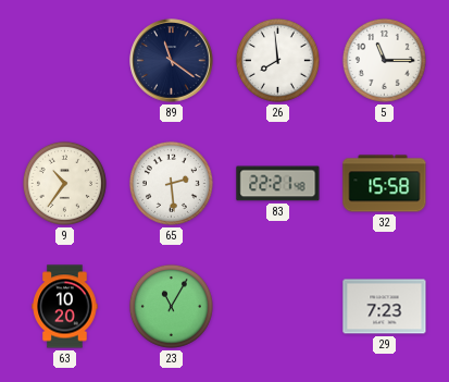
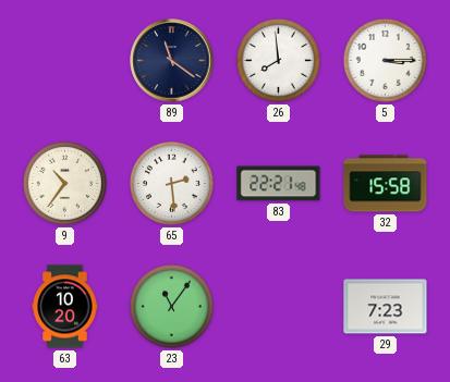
5: 11:15 -> 3:15
23: 11:05 -> 11:06
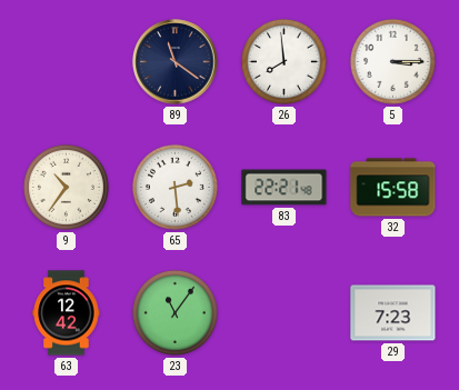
63: 10:20 -> 12:42
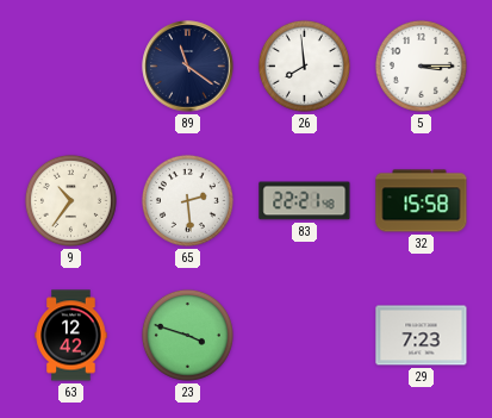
23: 11:06 -> 3:48
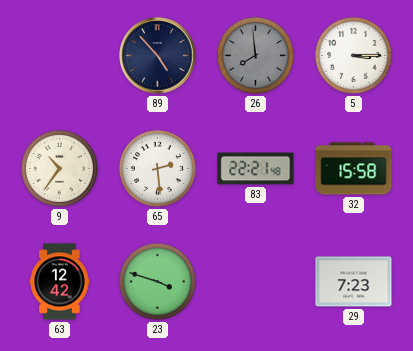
89: 11:21 -> 4:53
26 dial: white -> grey
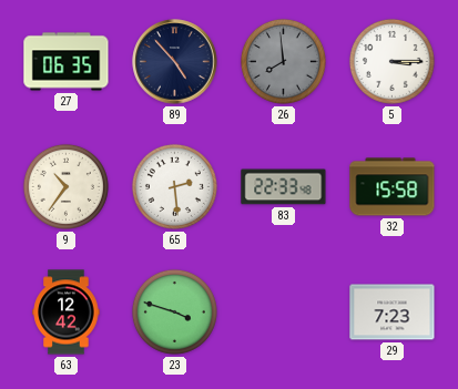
27: none -> 06:35
83: 22:21 -> 22:33
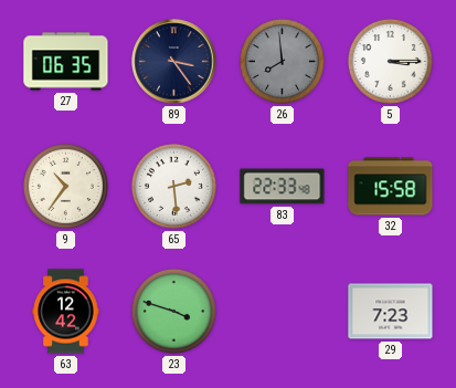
89: 4:53 -> 3:24
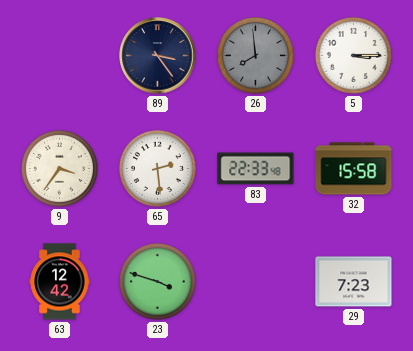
27: 06:35 -> none
9: 10:36 -> 3:36
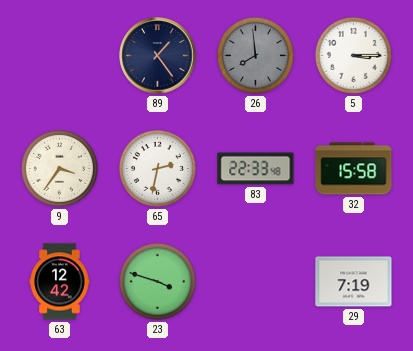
89: 3:24 -> 1:24
65: 2:29 -> 2:32
29: 7:23 -> 7:19
